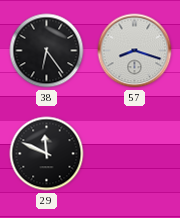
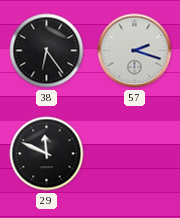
57: 8:18 -> 2:18
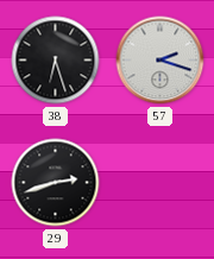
38: 6:24 -> 6:27
29: 11:49 -> 2:42
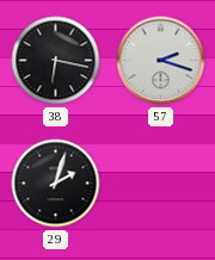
38: 6:27 -> 6:17
29: 2:42 -> 2:03
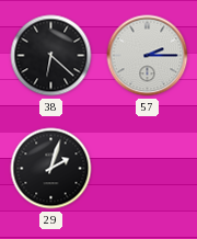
38: 6:17 -> 6:22
57: 2:18 -> 2:15
